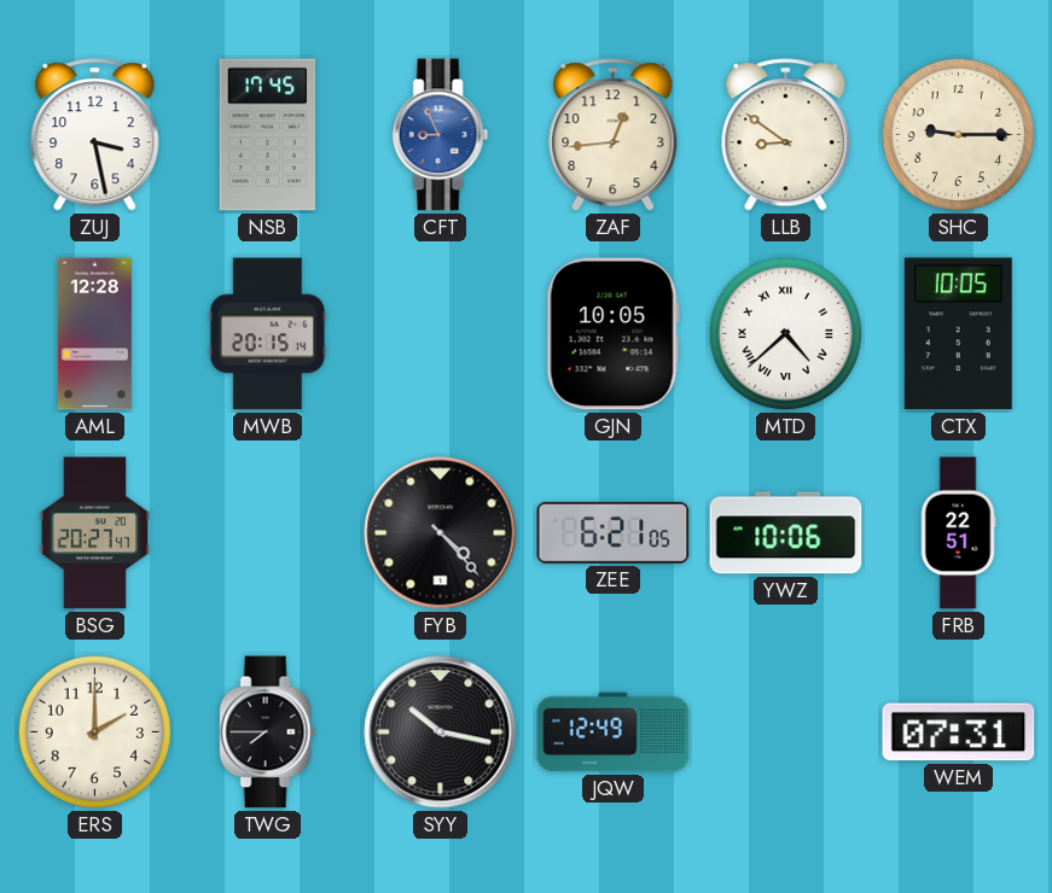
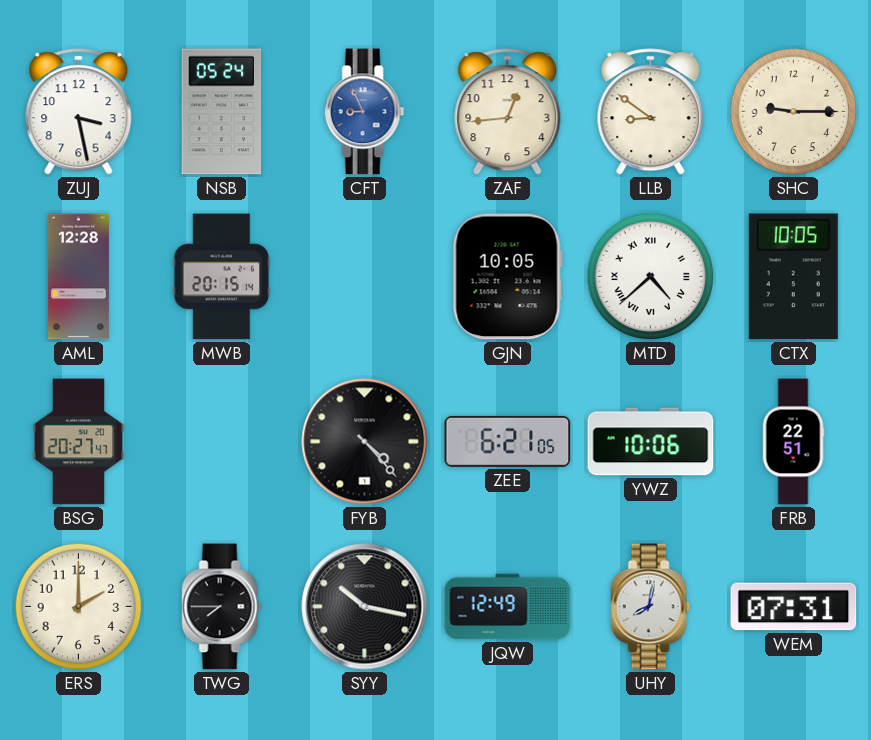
NSB: 17:45 -> 05:24
UHY: none -> 8:02
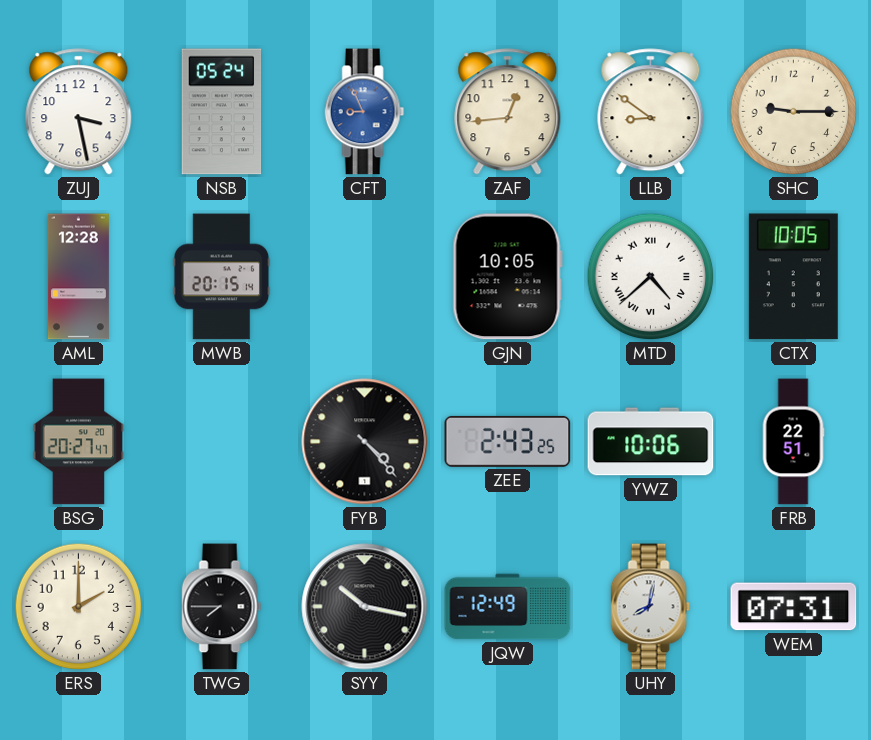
ZEE: 6:21 -> 2:43
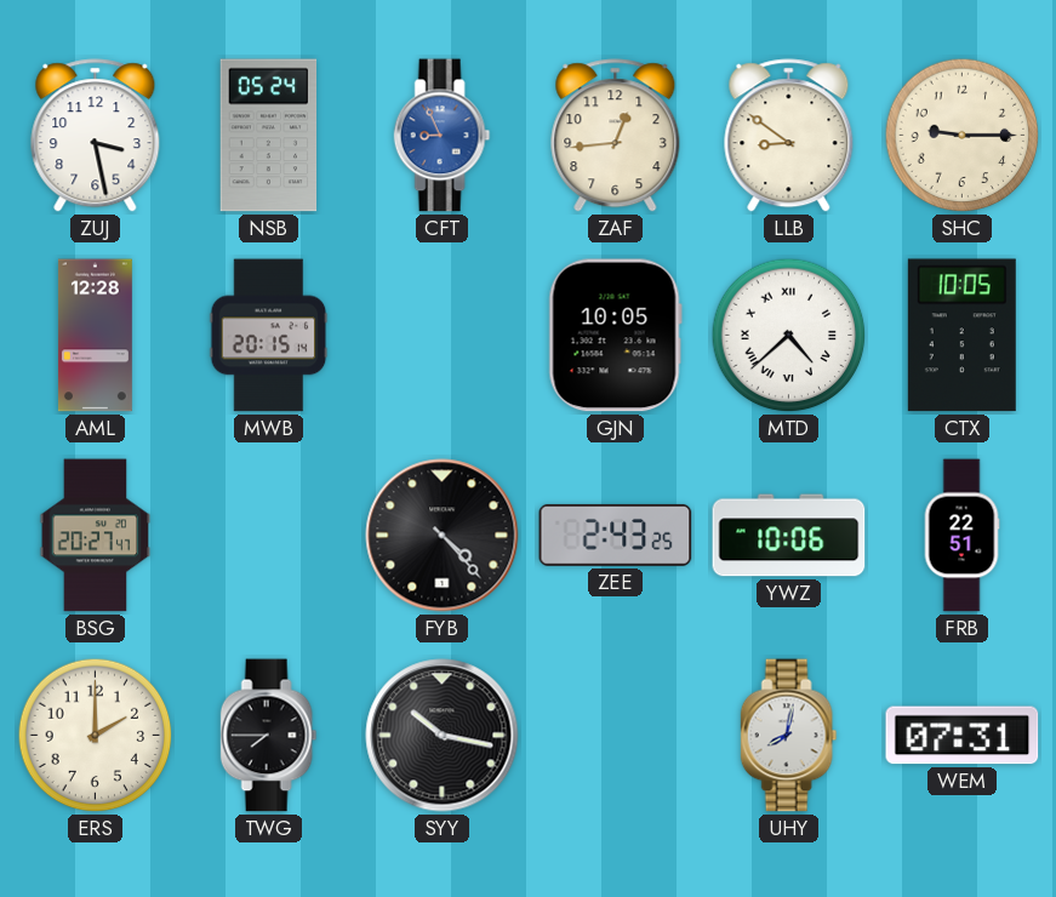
JQW: 12:49 -> none
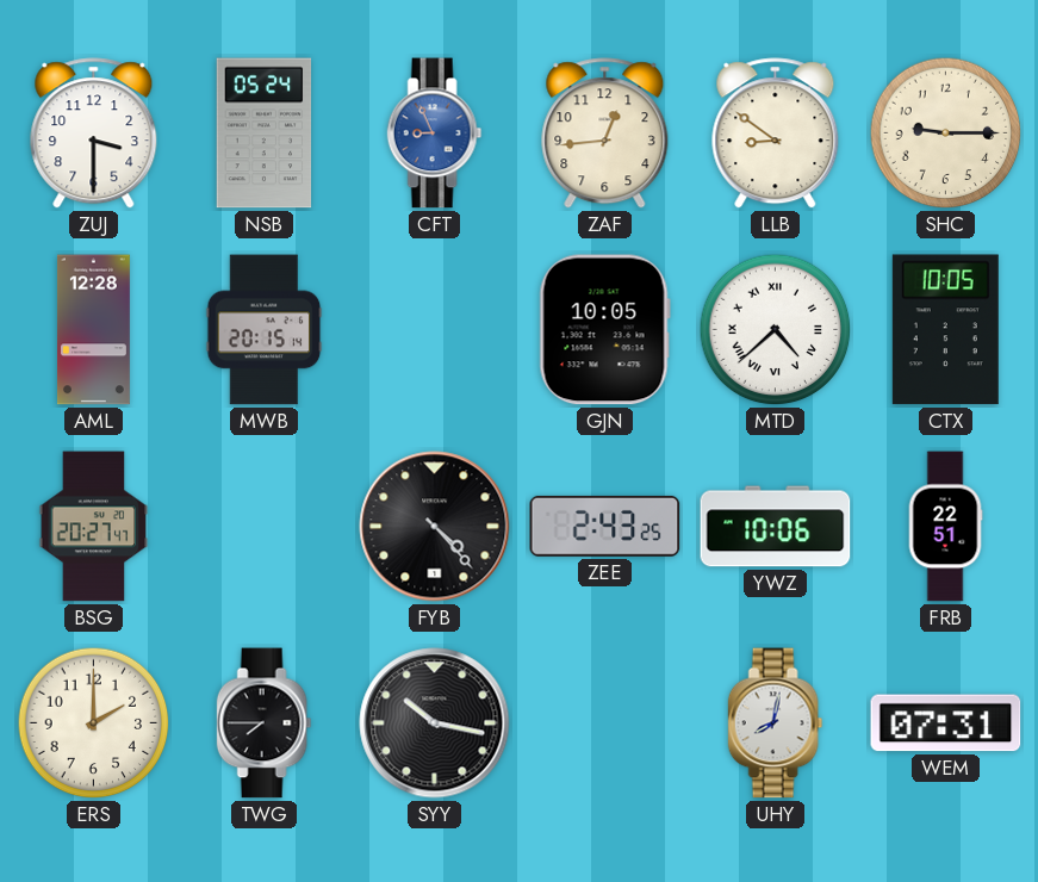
ZUJ: 3:28 -> 3:30
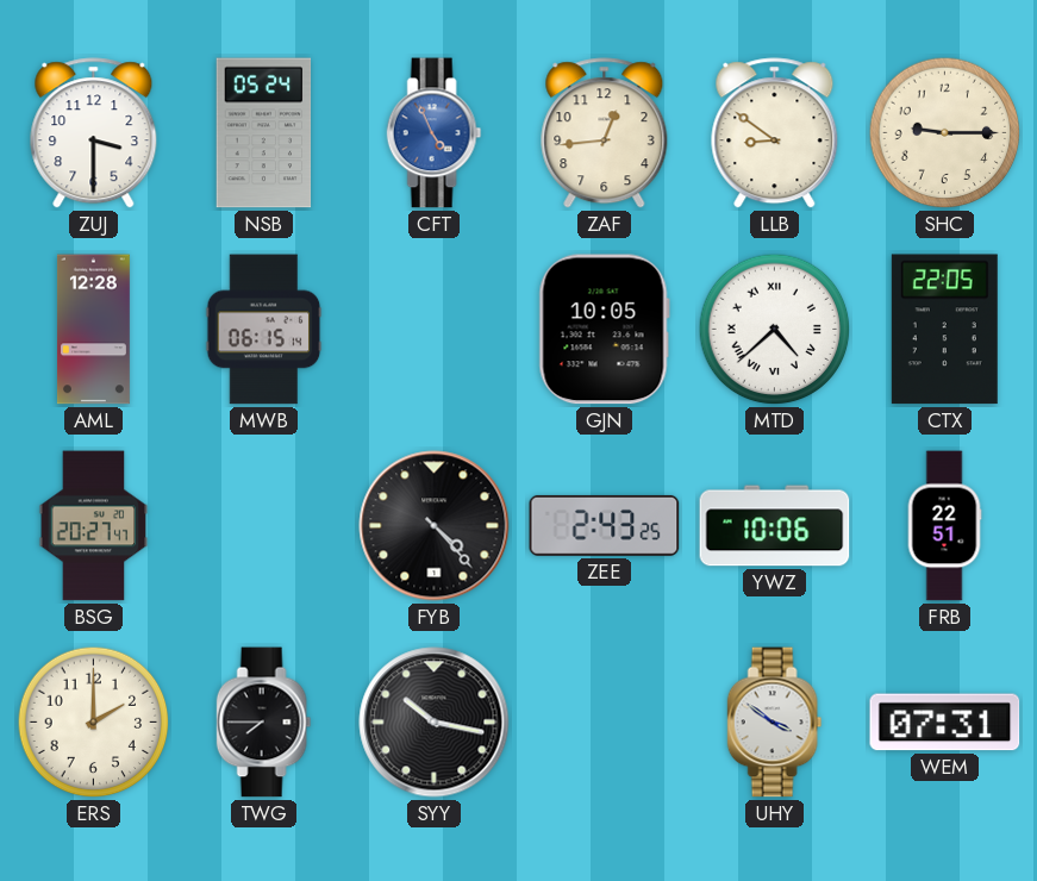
CFT: 8:56 -> 4:56
MWB: 20:15 -> 06:15
CTX: 10:05 -> 22:05
UHY: 8:02 -> 3:51
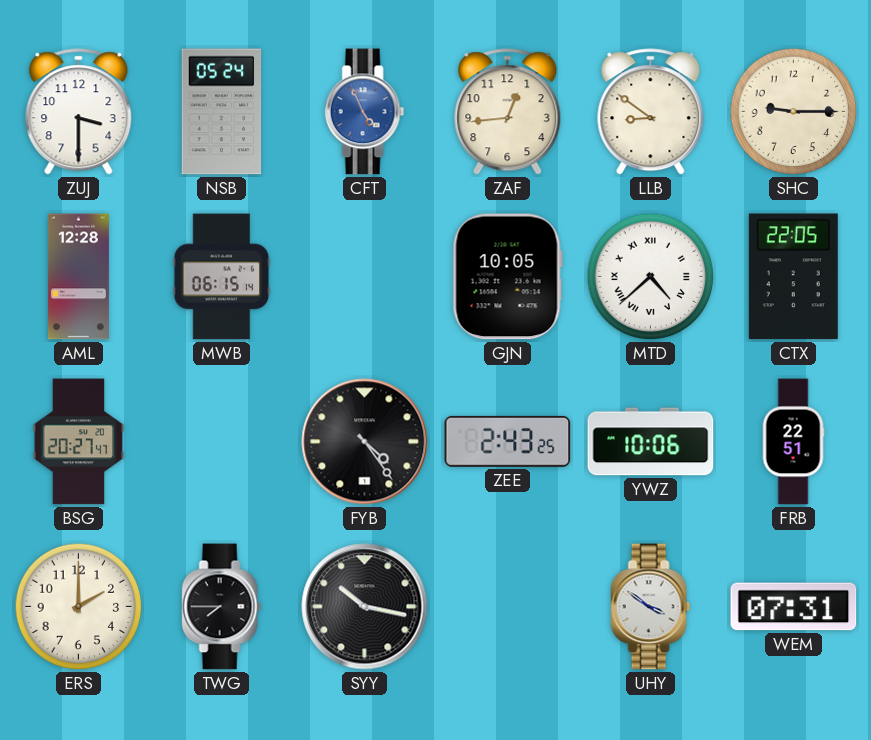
FYB: 4:23 -> 4:24
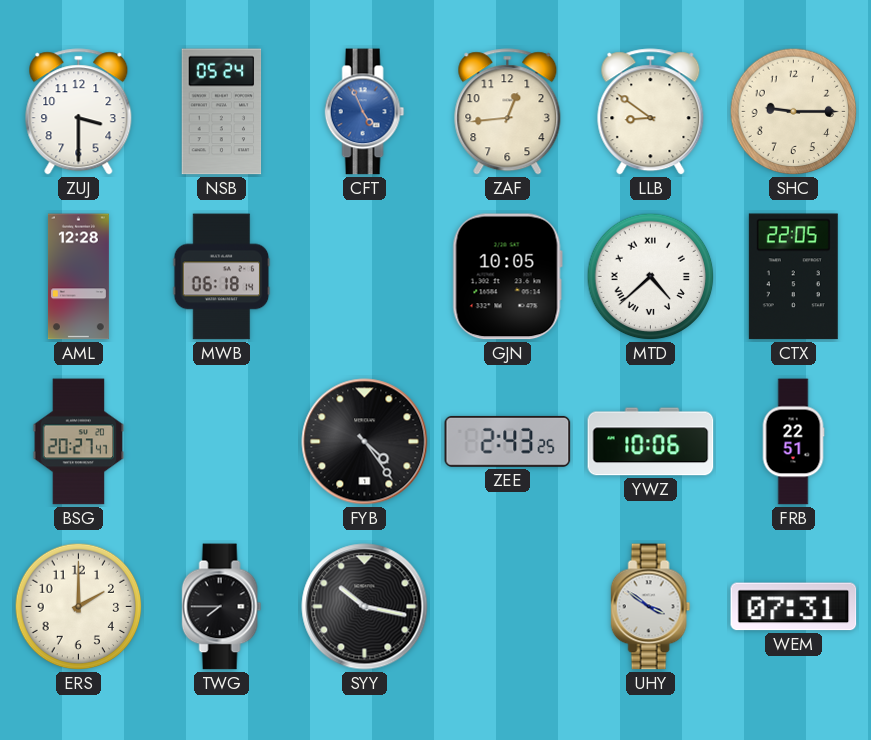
MWB: 06:15 -> 06:18
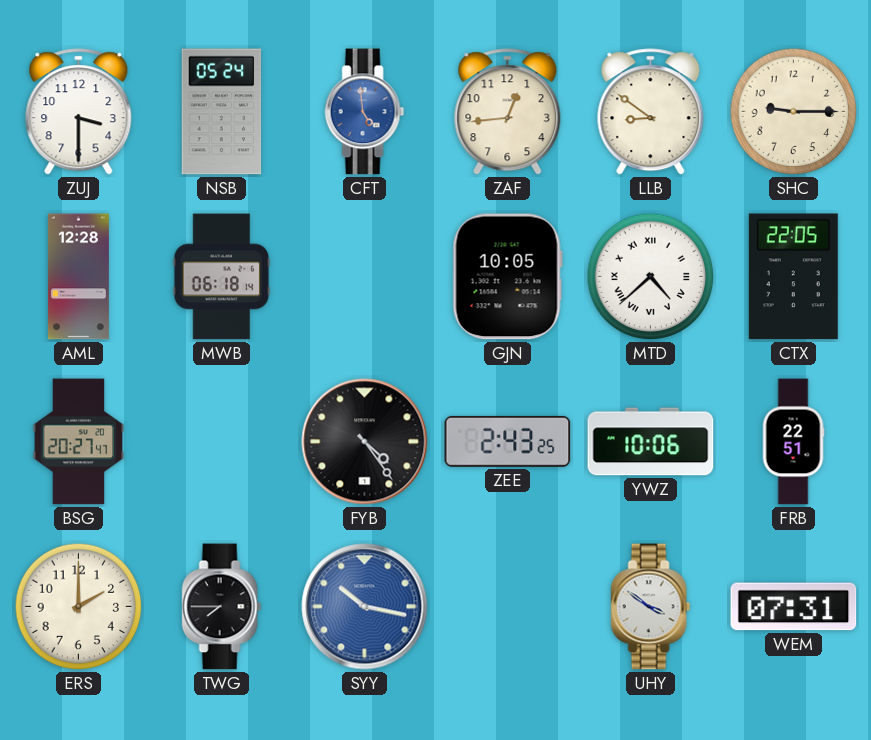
CFT: 4:56 -> 4:59
SYY dial: black -> blue
